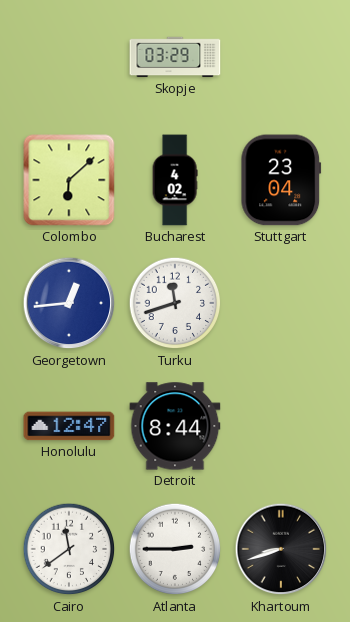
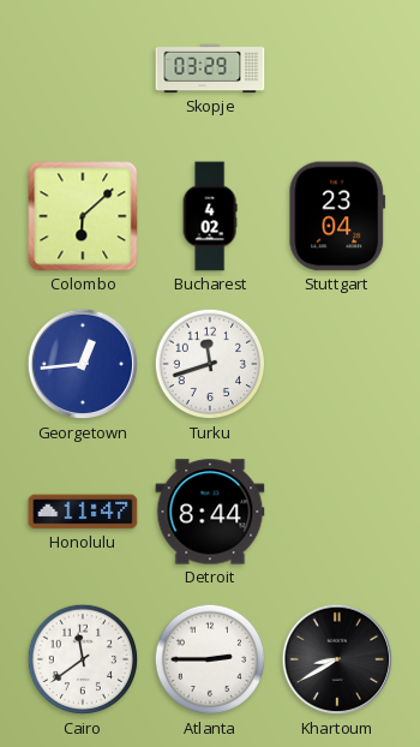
Honolulu: 12:47 -> 11:47
Khartoum: 8:42 -> 8:40
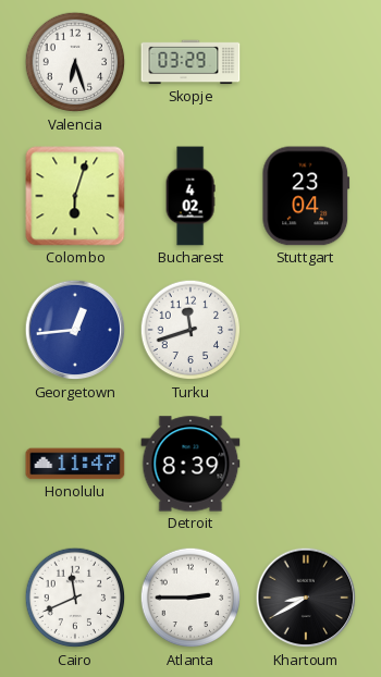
Valencia: none -> 6:27
Colombo: 6:08 -> 6:03
Detroit: 8:44 -> 8:39
Cairo: 11:39 -> 11:41
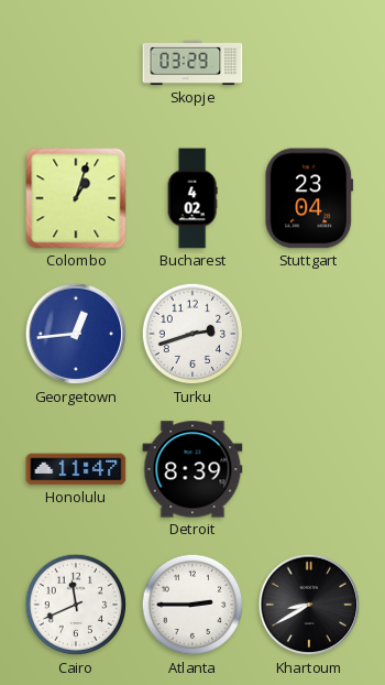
Valencia: 6:27 -> none
Colombo: 6:03 -> 1:03
Turku: 11:42 -> 2:42
